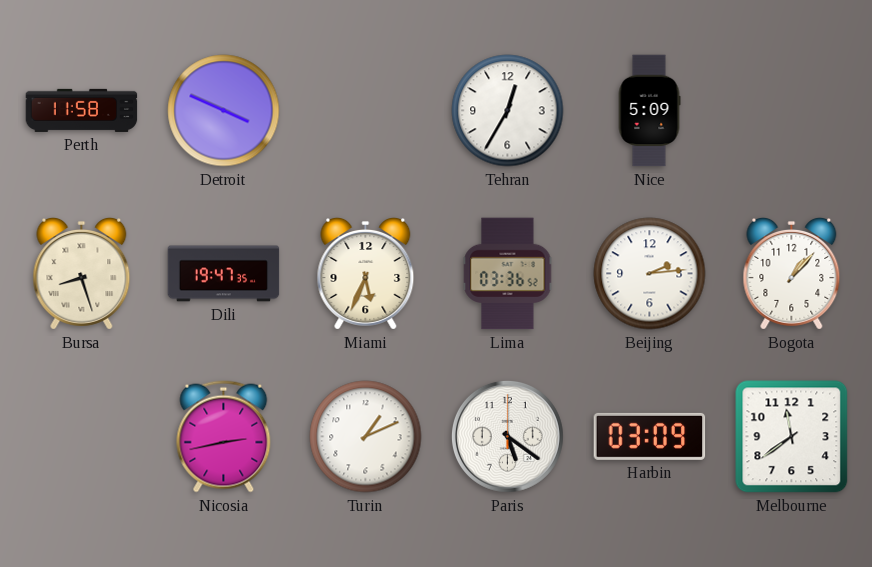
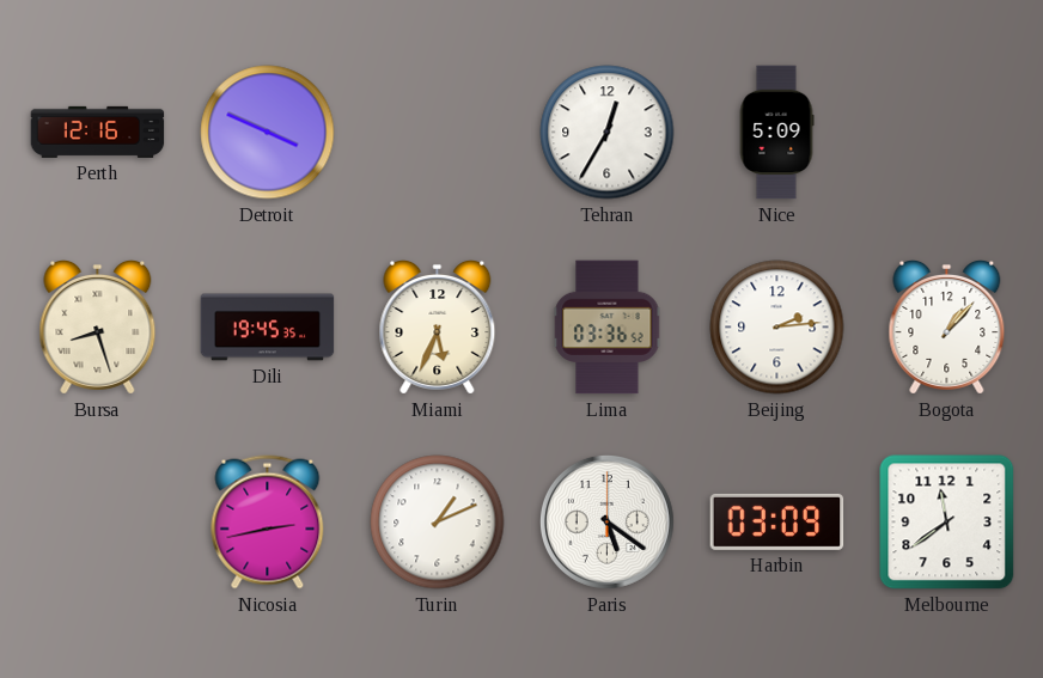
Perth: 11:58 -> 12:16
Dili: 19:47 -> 19:45
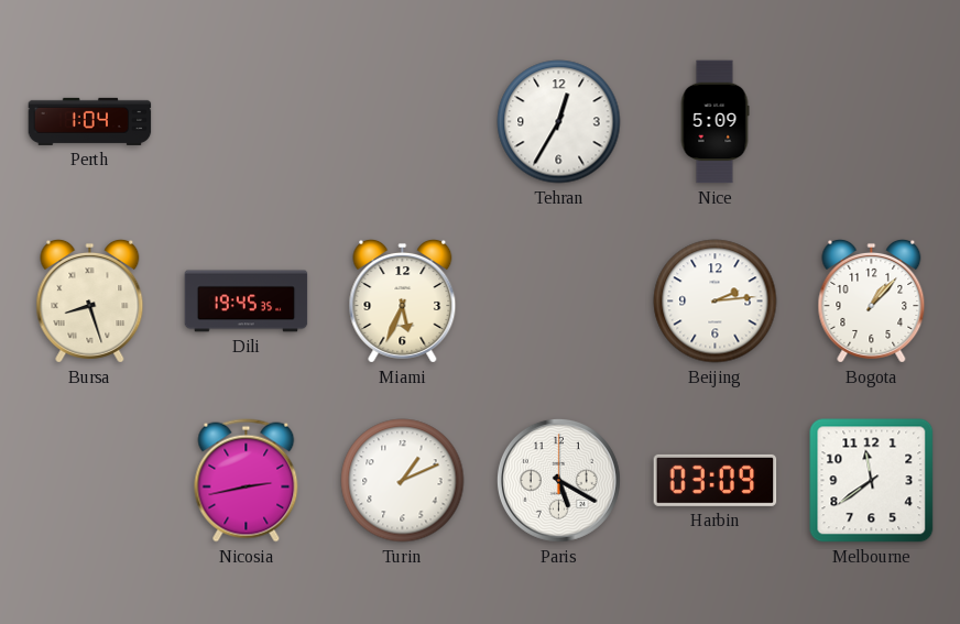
Perth: 12:16 -> 1:04
Detroit: 3:49 -> none
Lima: 03:36 -> none
Paris: 5:21 -> 5:20
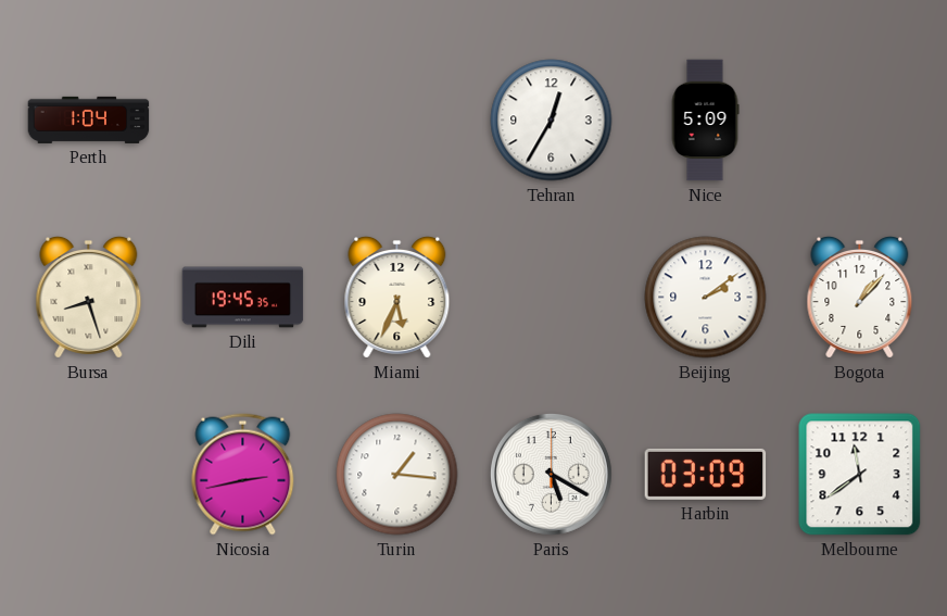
Beijing: 2:14 -> 2:09
Turin: 1:11 -> 1:16
